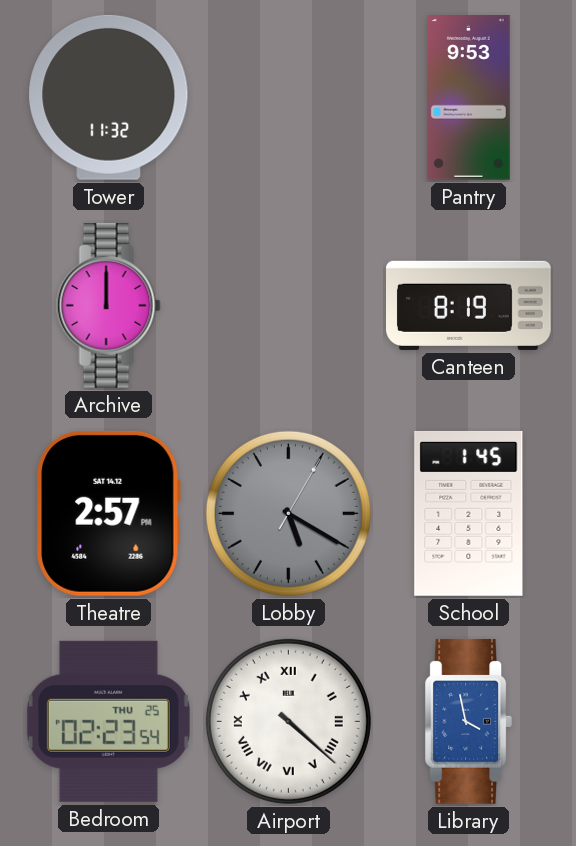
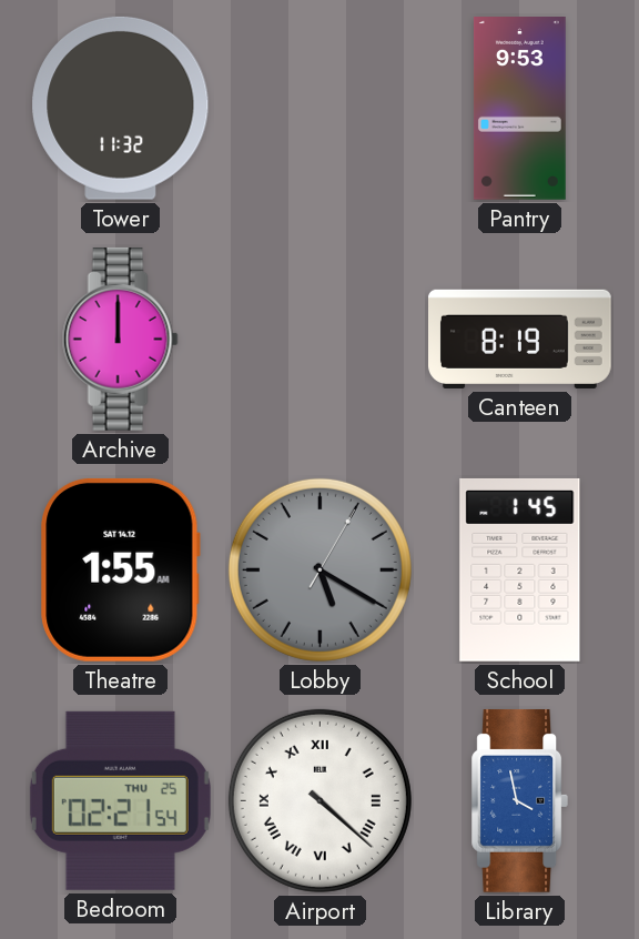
Theatre: 2:57 -> 1:55
Bedroom: 02:23 -> 02:21
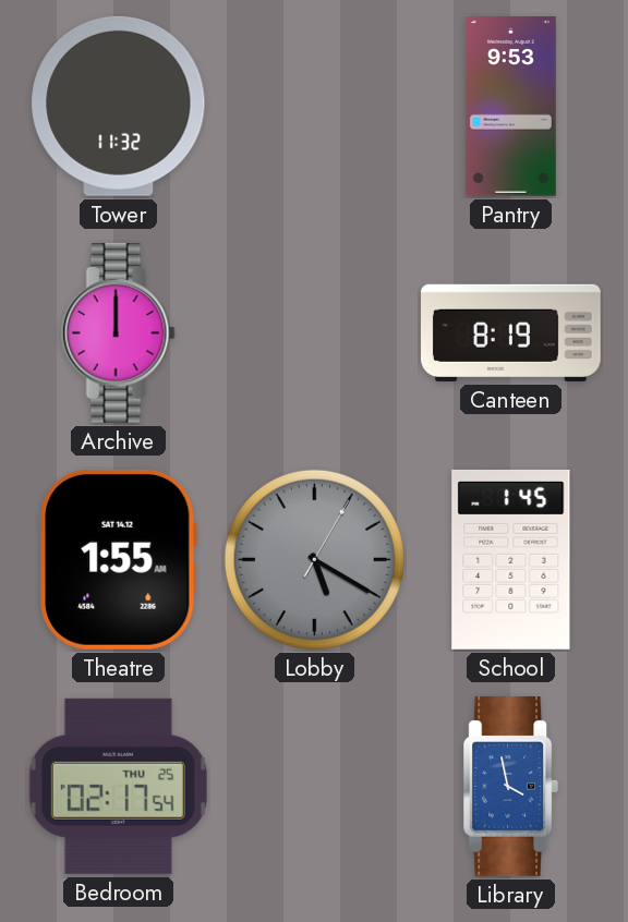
Bedroom: 02:21 -> 02:17
Airport: 4:22 -> none
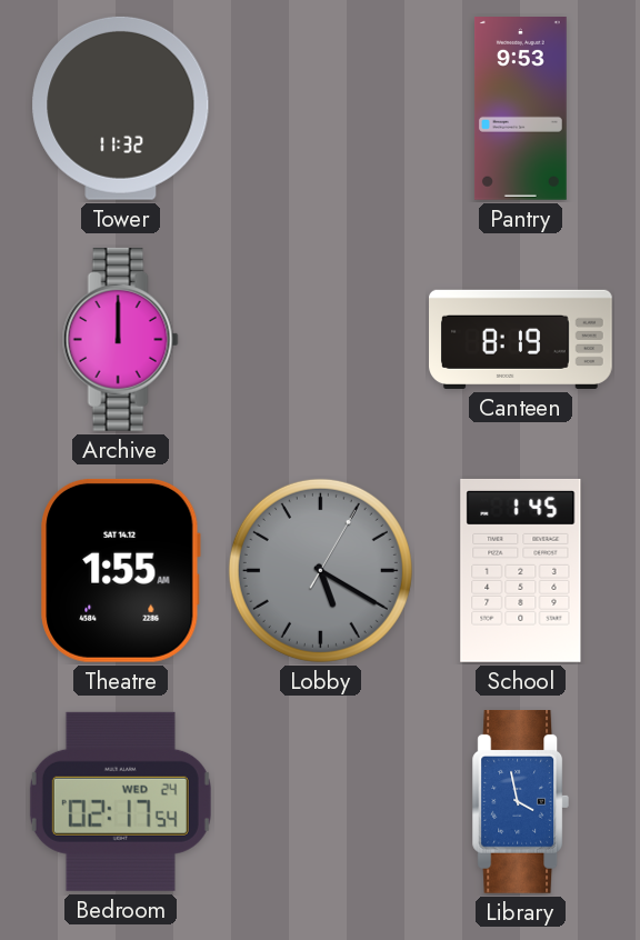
Bedroom date: THU 25 -> WED 24
